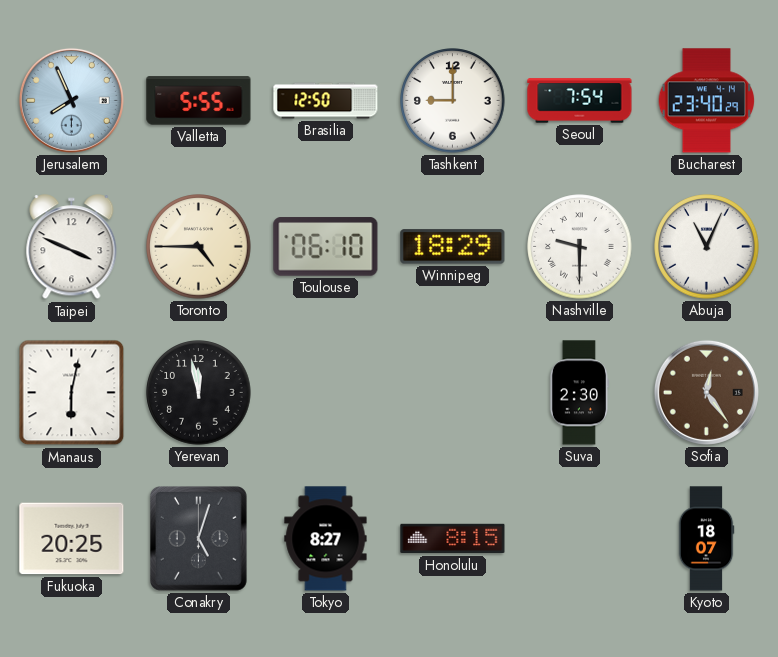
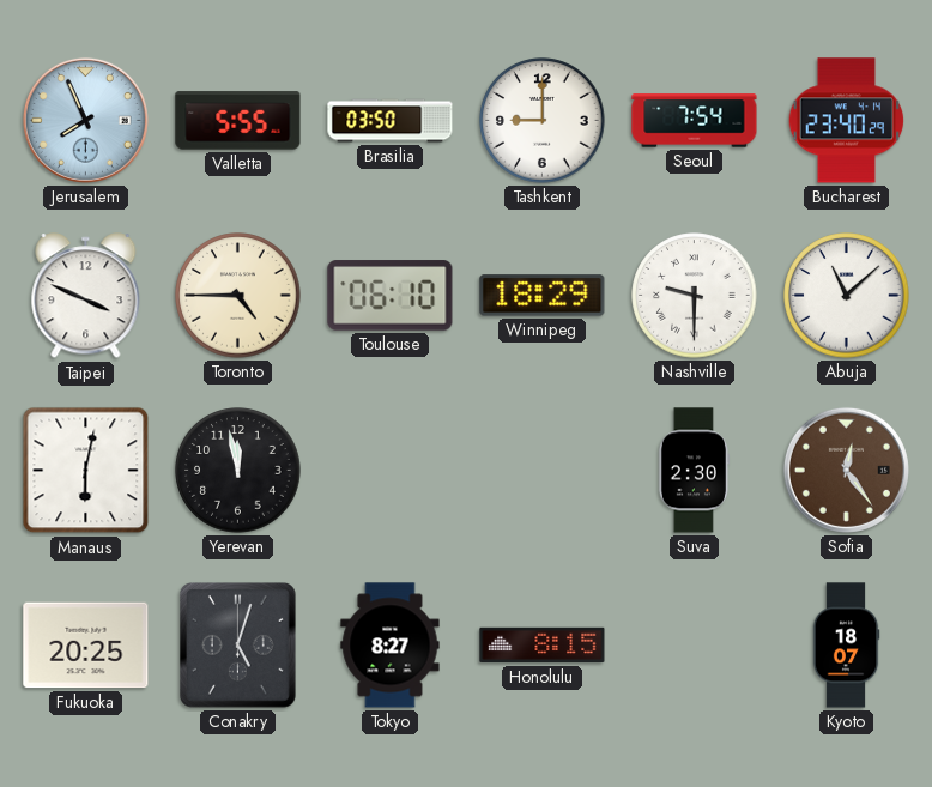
Brasilia: 12:50 -> 03:50
Abuja: 11:04 -> 11:08
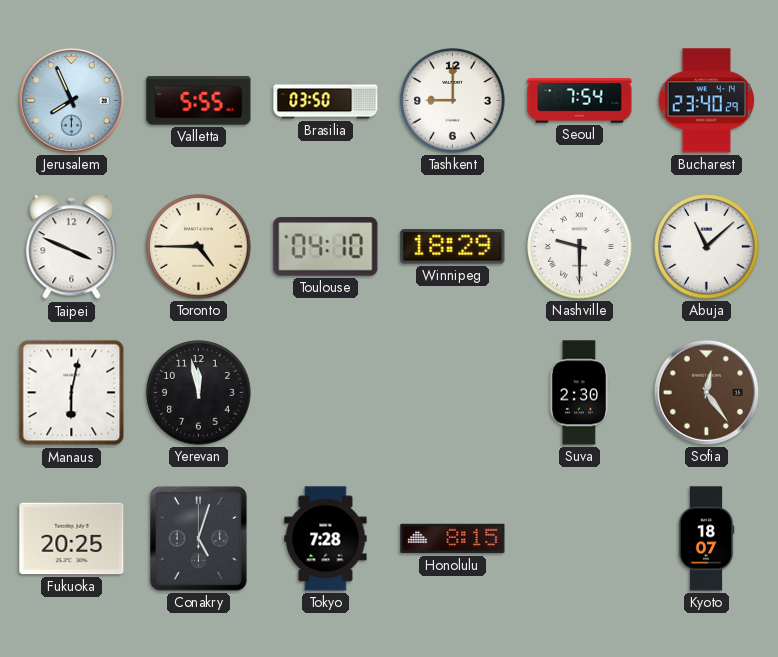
Toulouse: 06:10 -> 04:10
Tokyo: 8:27 -> 7:28
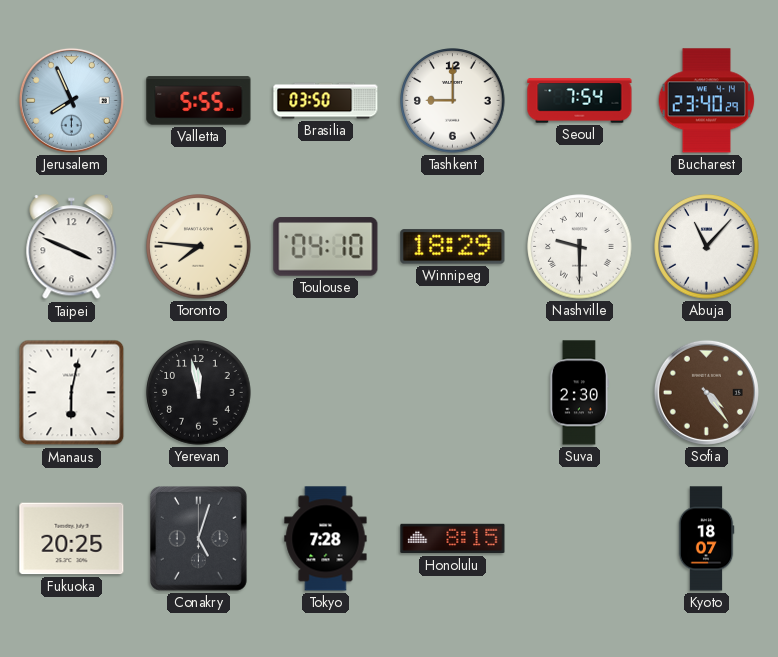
Toronto: 4:45 -> 7:46
Abuja: 11:08 -> 11:07
Sofia: 12:24 -> 4:24
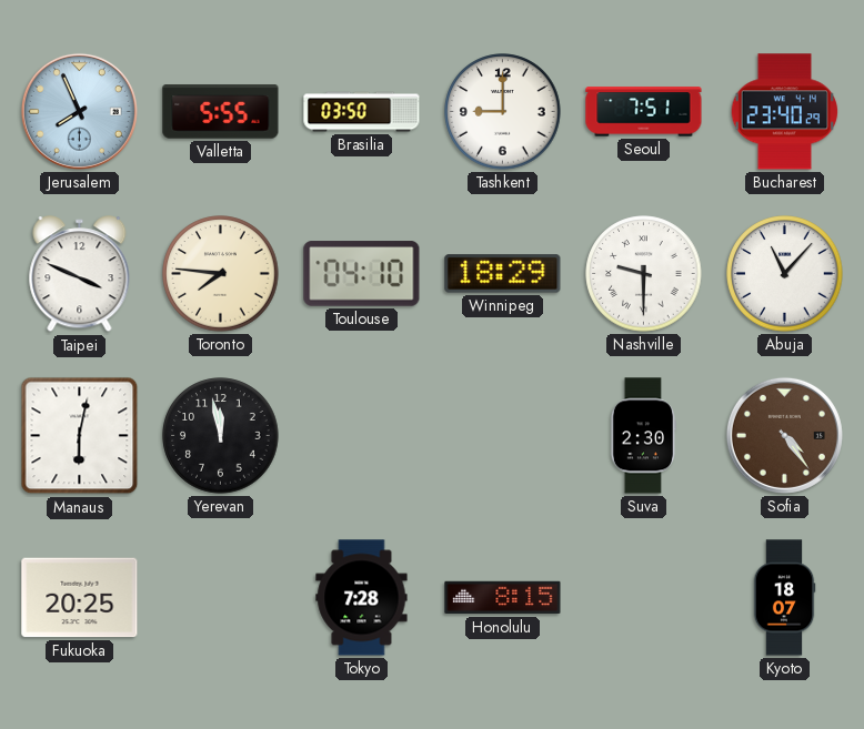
Seoul: 7:54 -> 7:51
Conakry: 5:03 -> none
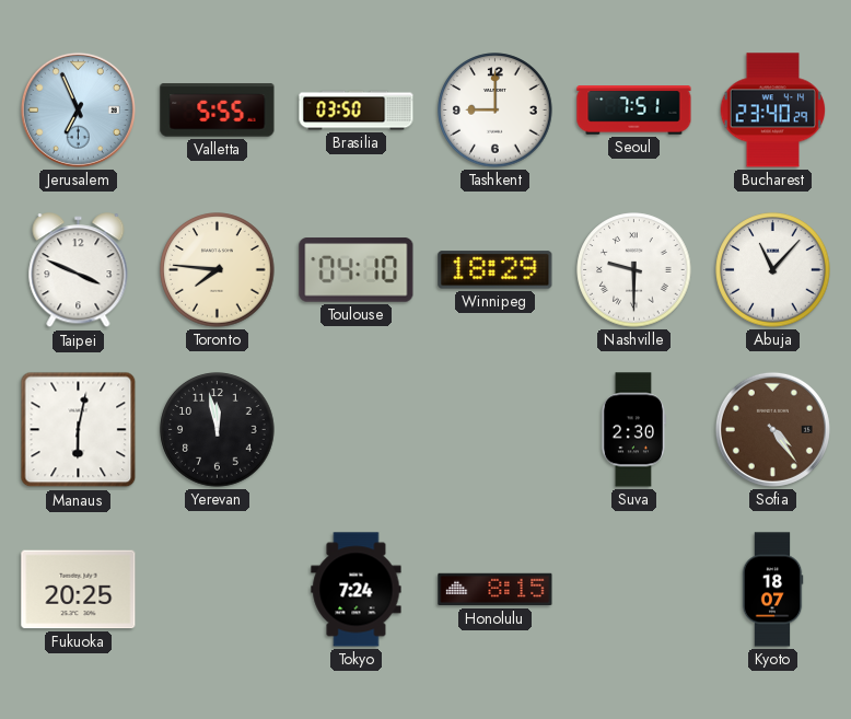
Jerusalem: 7:56 -> 6:56
Tokyo: 7:28 -> 7:24
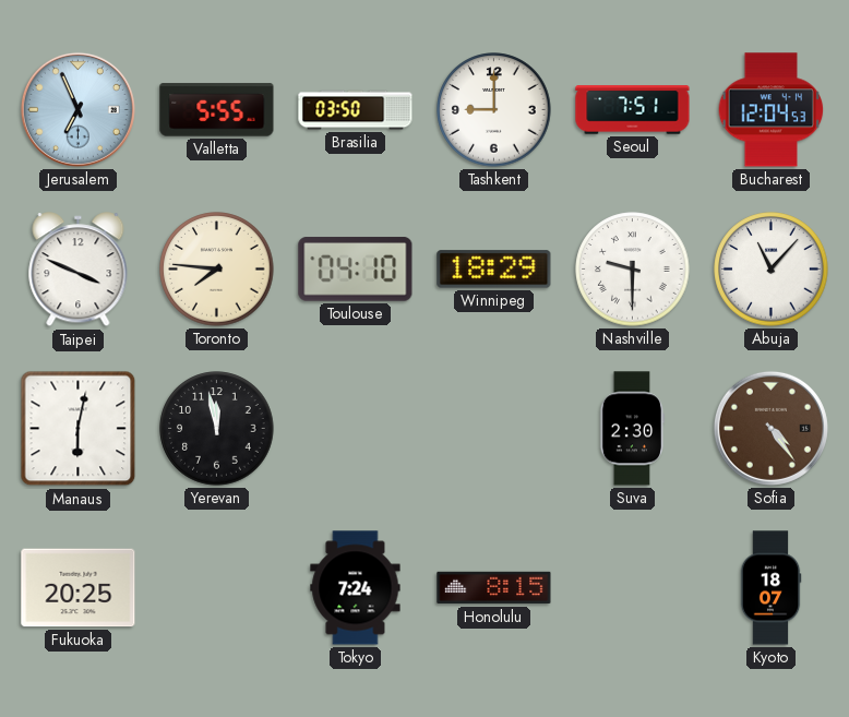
Bucharest: 23:40 -> 12:04
